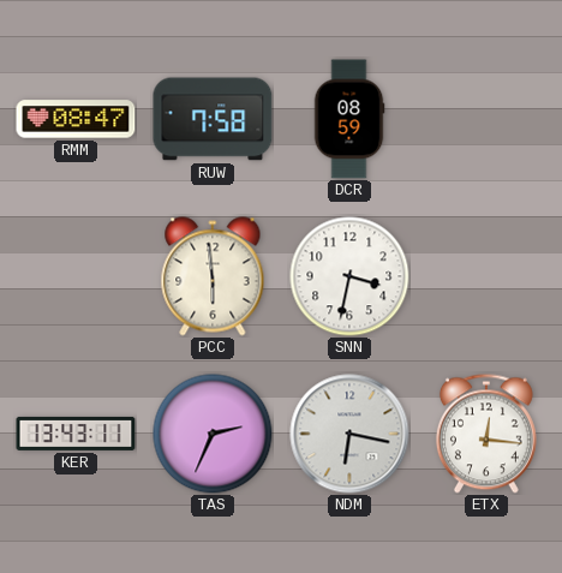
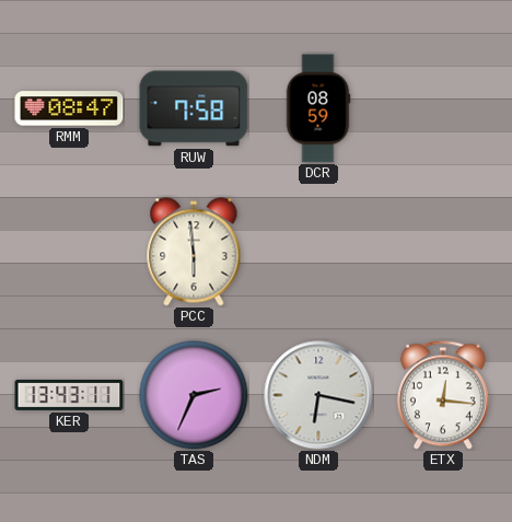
SNN: 3:32 -> none
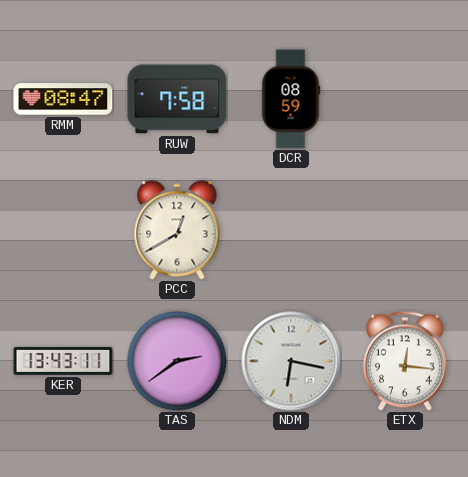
PCC: 5:59 -> 12:40
TAS: 2:34 -> 2:39
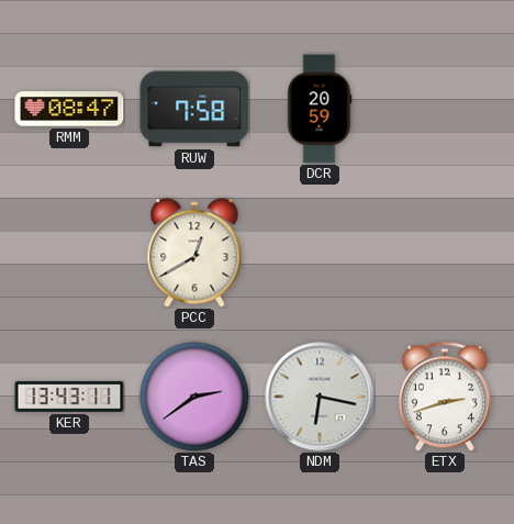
DCR: 08:59 -> 20:59
ETX: 12:16 -> 2:42
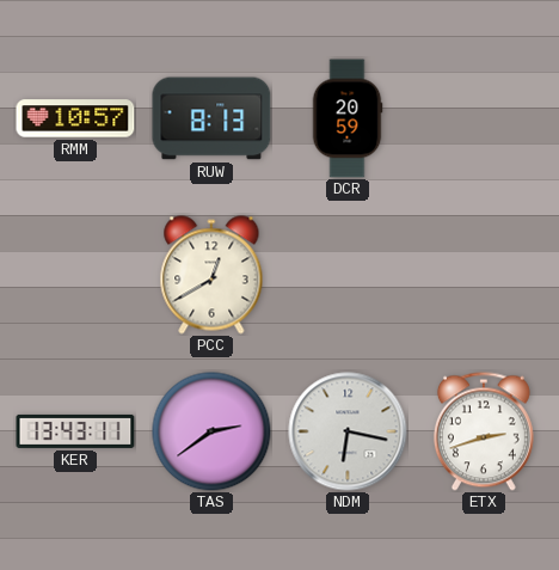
RMM: 08:47 -> 10:57
RUW: 7:58 -> 8:13
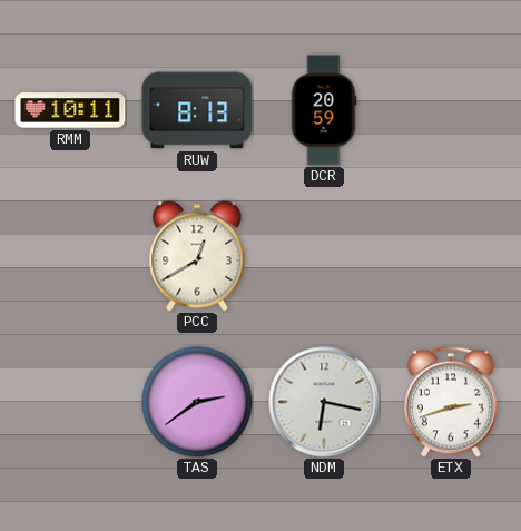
RMM: 10:57 -> 10:11
KER: 13:43 -> none
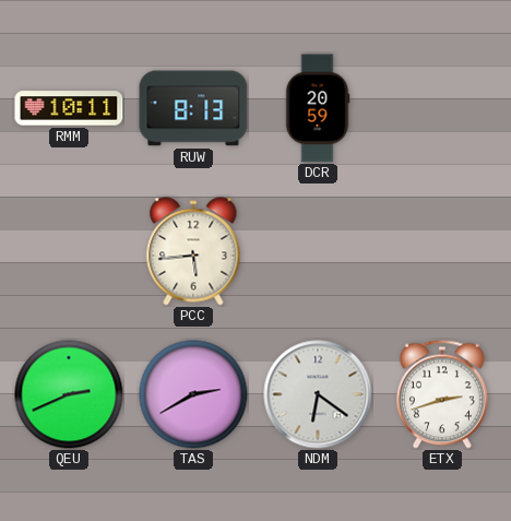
PCC: 12:40 -> 5:44
QEU: none -> 2:41
TAS: 2:39 -> 2:40
NDM: 6:17 -> 6:21
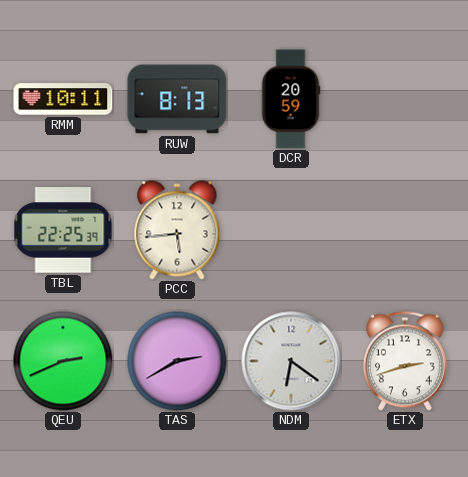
TBL: none -> 22:25
